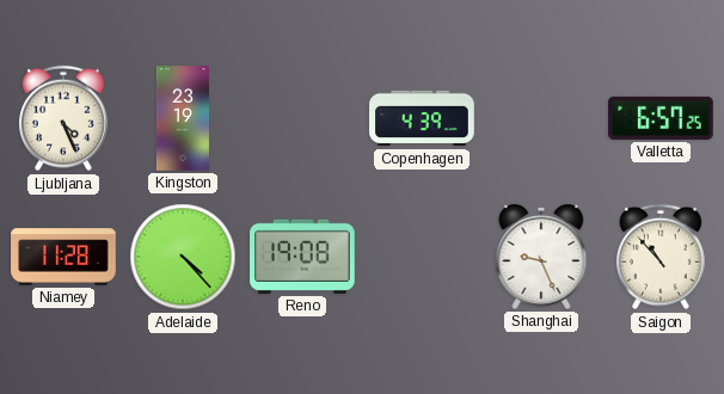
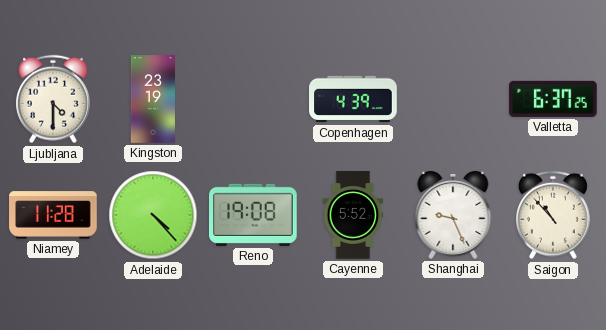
Ljubljana: 4:26 -> 4:30
Valletta: 6:57 -> 6:37
Cayenne: none -> 5:52
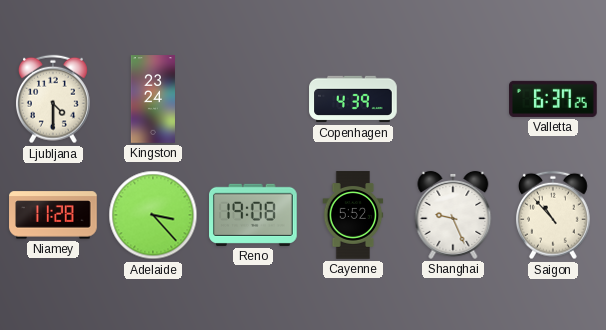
Kingston: 23:19 -> 23:24
Adelaide: 4:23 -> 3:23
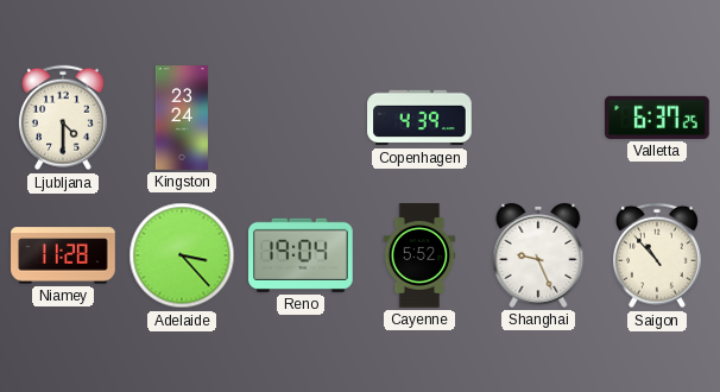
Reno: 19:08 -> 19:04
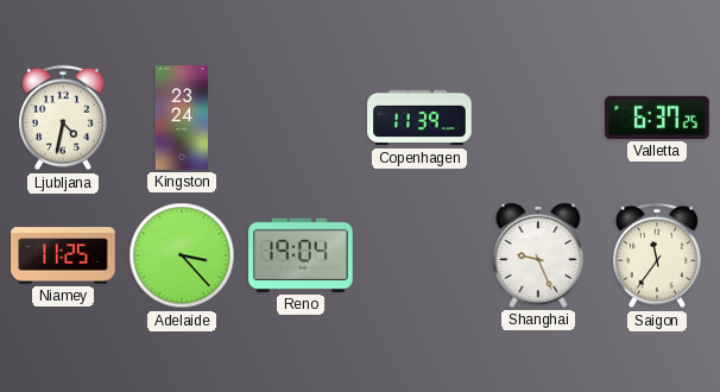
Ljubljana: 4:30 -> 4:32
Copenhagen: 4:39 -> 11:39
Niamey: 11:28 -> 11:25
Cayenne: 5:52 -> none
Saigon: 10:53 -> 11:36
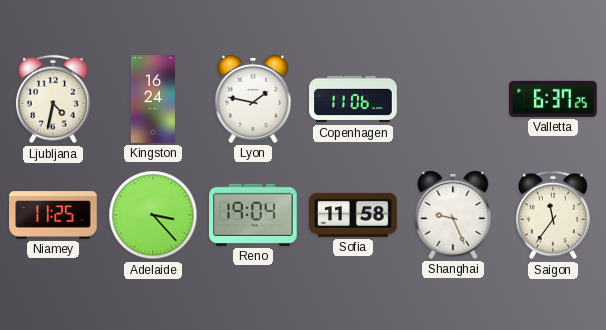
Kingston: 23:24 -> 16:24
Lyon: none -> 1:47
Copenhagen: 11:39 -> 11:06
Sofia: none -> 11:58
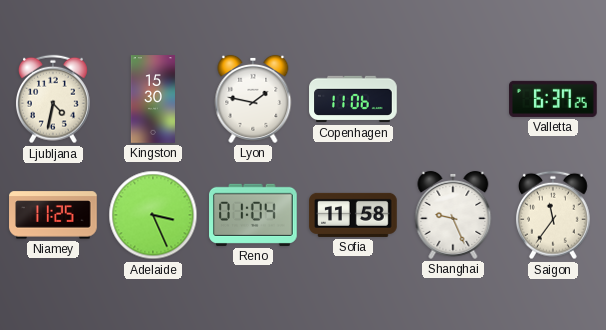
Kingston: 16:24 -> 15:30
Adelaide: 3:23 -> 3:26
Reno: 19:04 -> 01:04
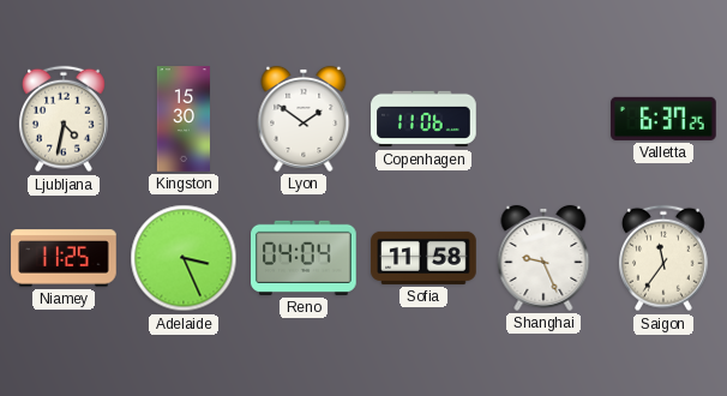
Lyon: 1:47 -> 1:51
Reno: 01:04 -> 04:04
